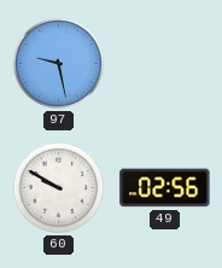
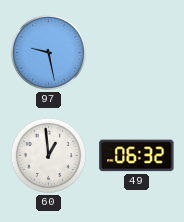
60: 9:50 -> 12:59
49: 02:56 -> 06:32
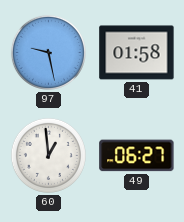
41: none -> 01:58
49: 06:32 -> 06:27
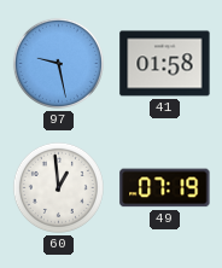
49: 06:27 -> 07:19
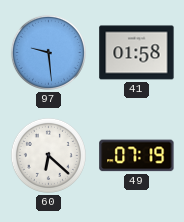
97: 9:28 -> 9:29
60: 12:59 -> 6:22
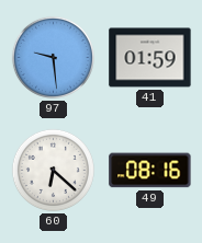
41: 01:58 -> 01:59
49: 07:19 -> 08:16
